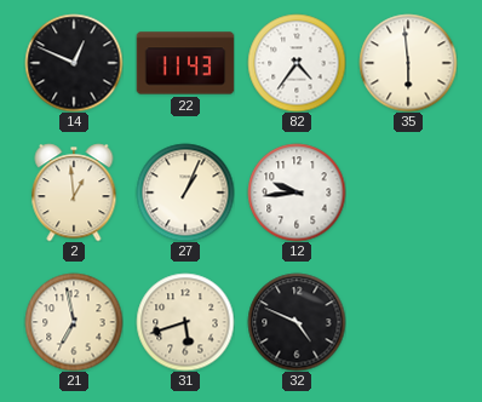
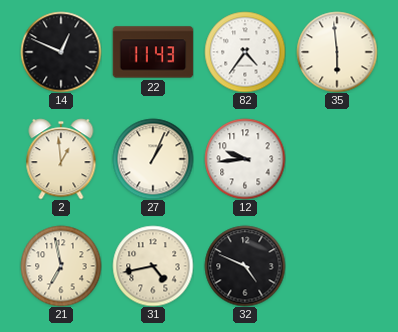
31: 5:42 -> 4:43
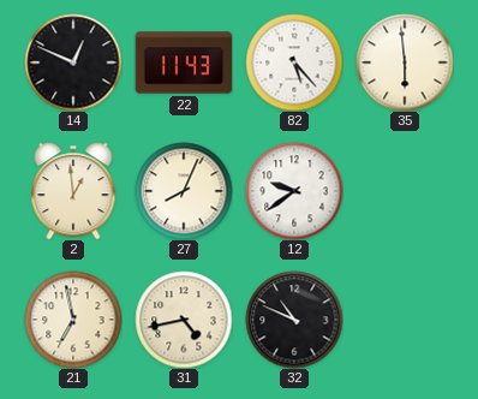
82: 4:36 -> 5:23
27: 1:04 -> 8:04
12: 9:44 -> 9:39
32: 4:49 -> 10:49
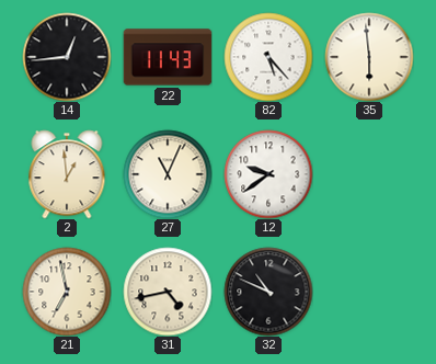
14: 12:49 -> 12:44
27: 8:04 -> 11:04
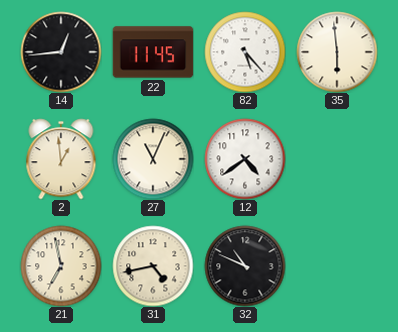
22: 11:43 -> 11:45
12: 9:39 -> 4:39
